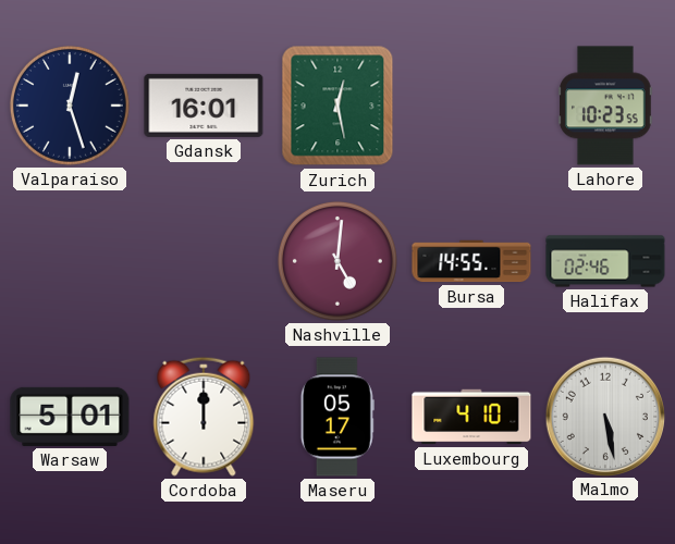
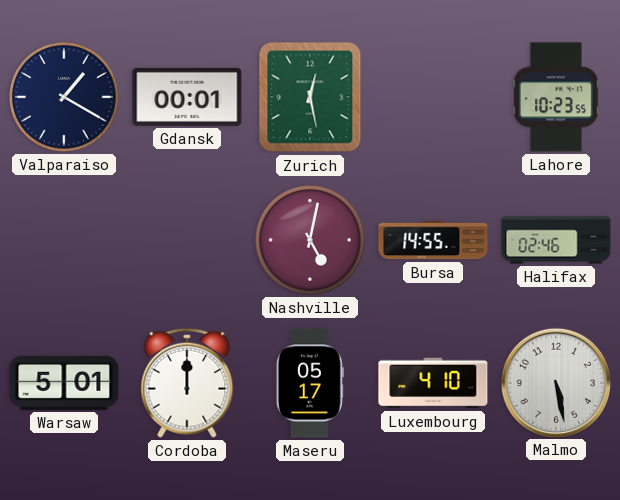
Valparaiso: 12:27 -> 1:20
Gdansk: 16:01 -> 00:01
Nashville: 5:01 -> 5:02
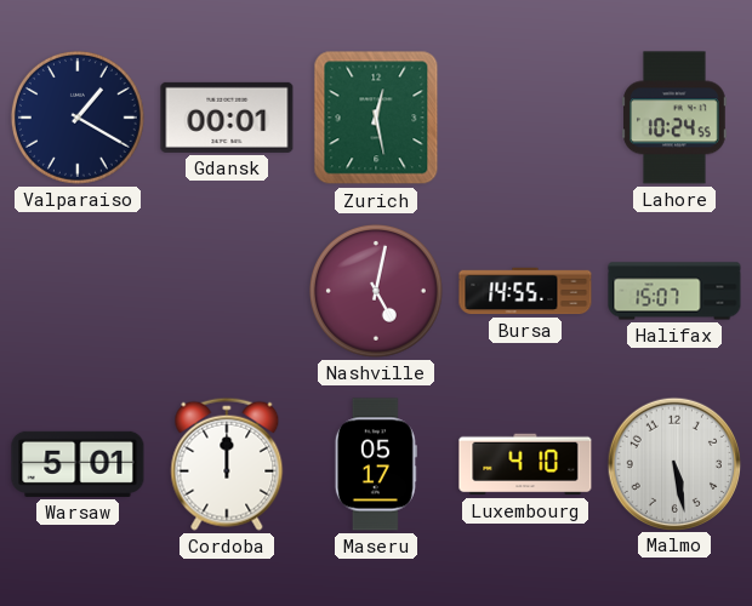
Lahore: 10:23 -> 10:24
Halifax: 02:46 -> 15:07
